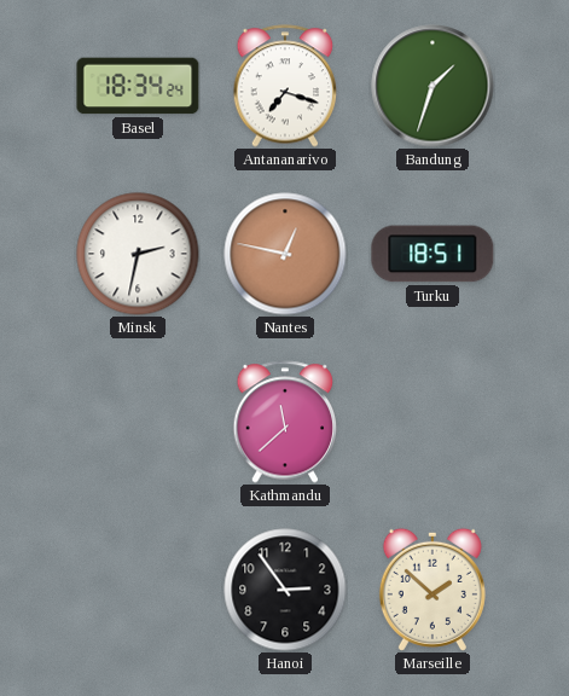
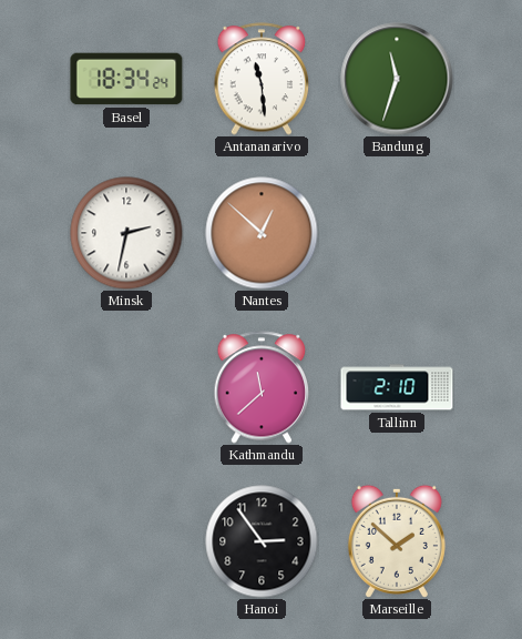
Antananarivo: 7:18 -> 11:29
Bandung: 1:33 -> 11:33
Nantes: 12:47 -> 12:52
Turku: 18:51 -> none
Tallinn: none -> 2:10
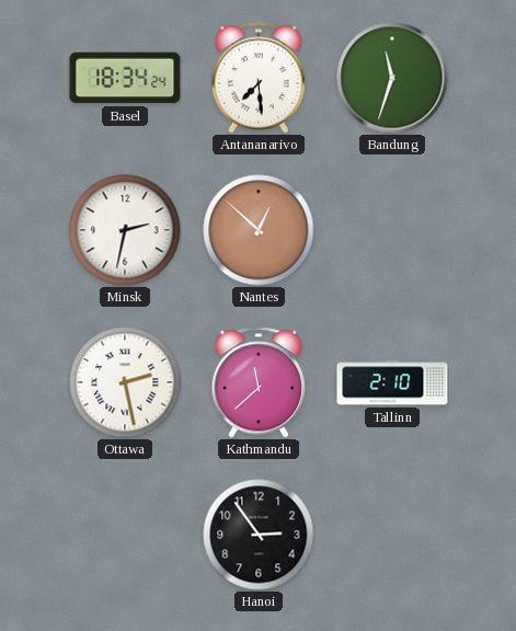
Antananarivo: 11:29 -> 7:29
Ottawa: none -> 2:28
Marseille: 1:52 -> none
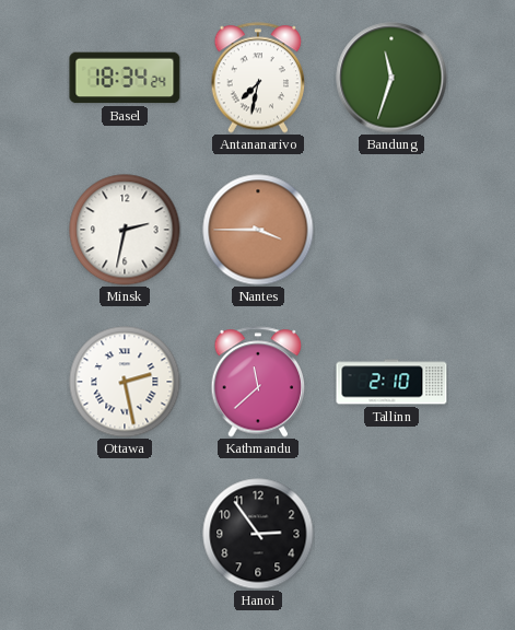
Antananarivo: 7:29 -> 7:32
Nantes: 12:52 -> 3:45
